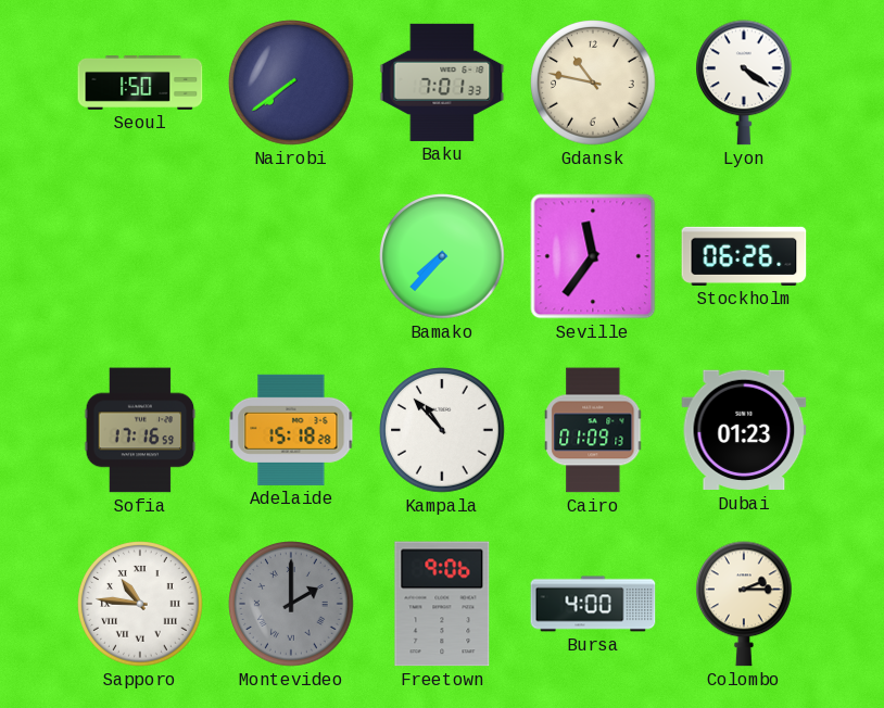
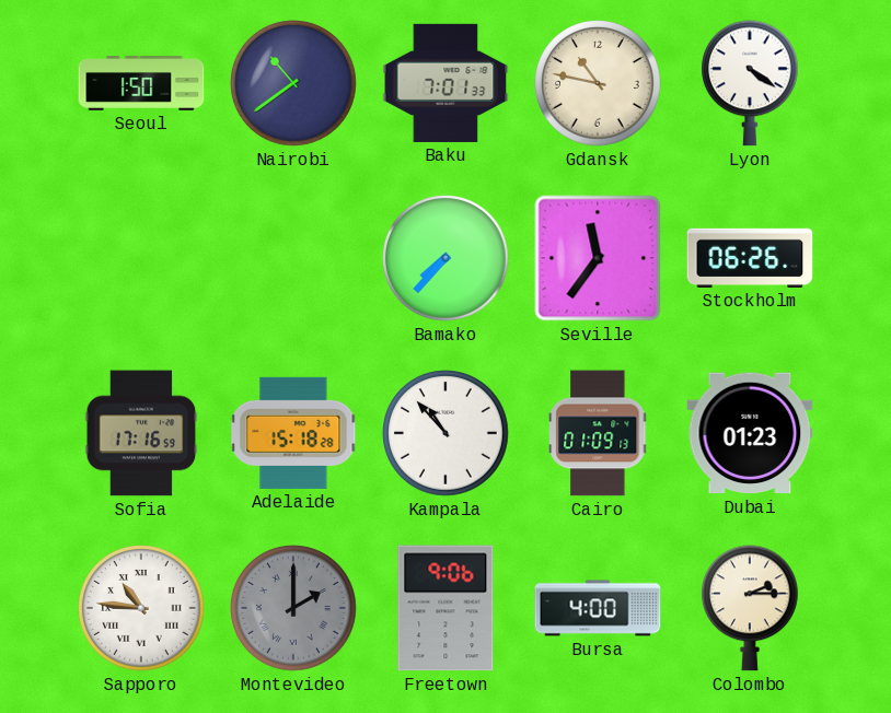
Nairobi: 7:39 -> 10:39
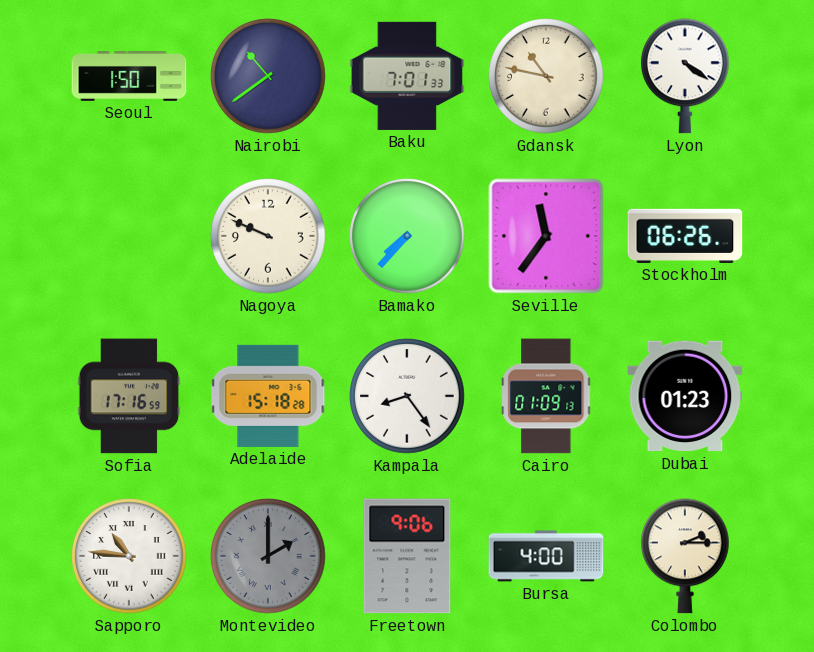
Nagoya: none -> 9:49
Kampala: 10:53 -> 8:24
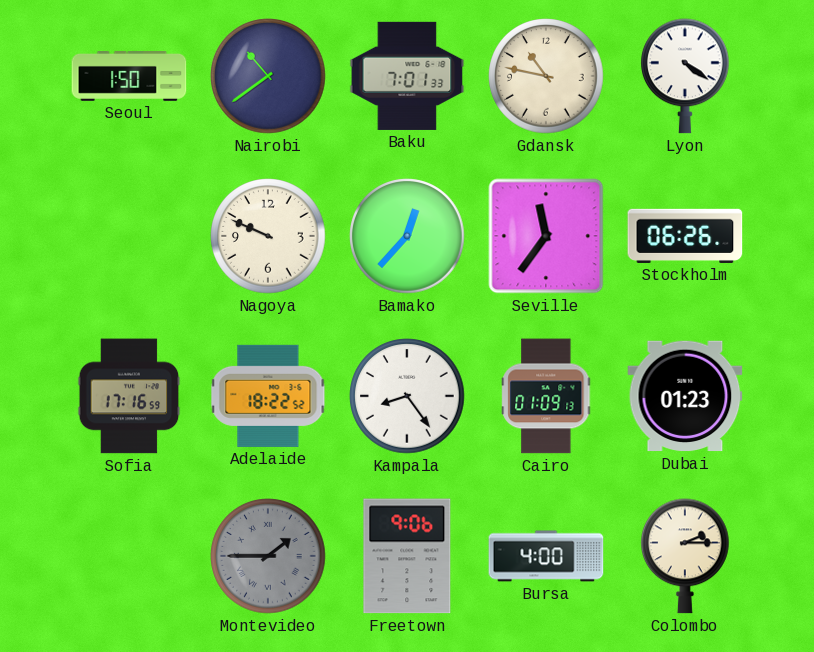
Bamako: 7:37 -> 12:37
Adelaide: 15:18 -> 18:22
Sapporo: 10:46 -> none
Montevideo: 2:00 -> 1:45
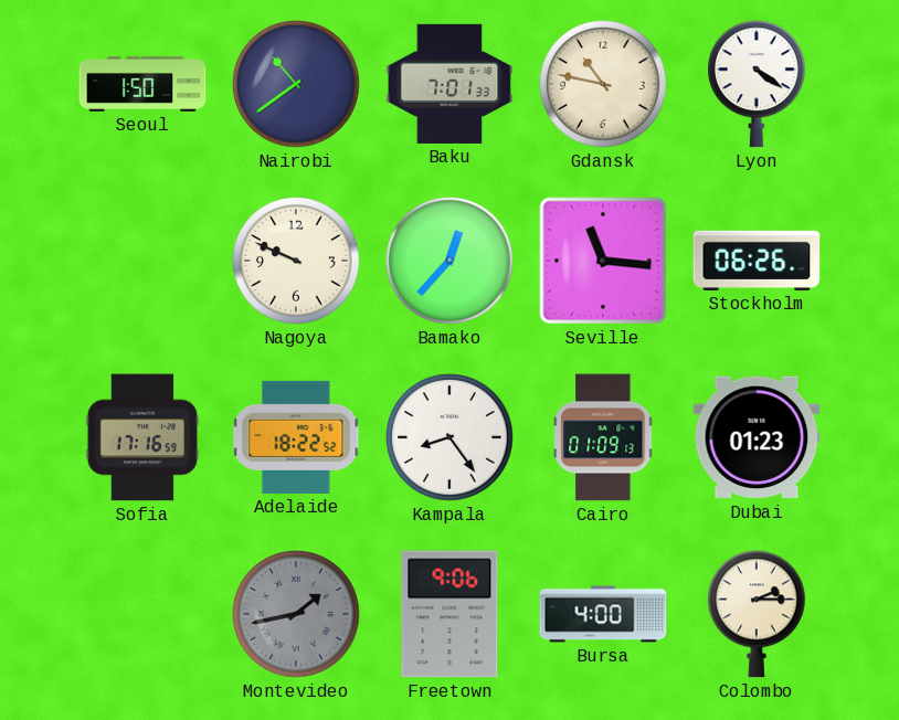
Seville: 11:36 -> 11:16
Montevideo: 1:45 -> 1:43
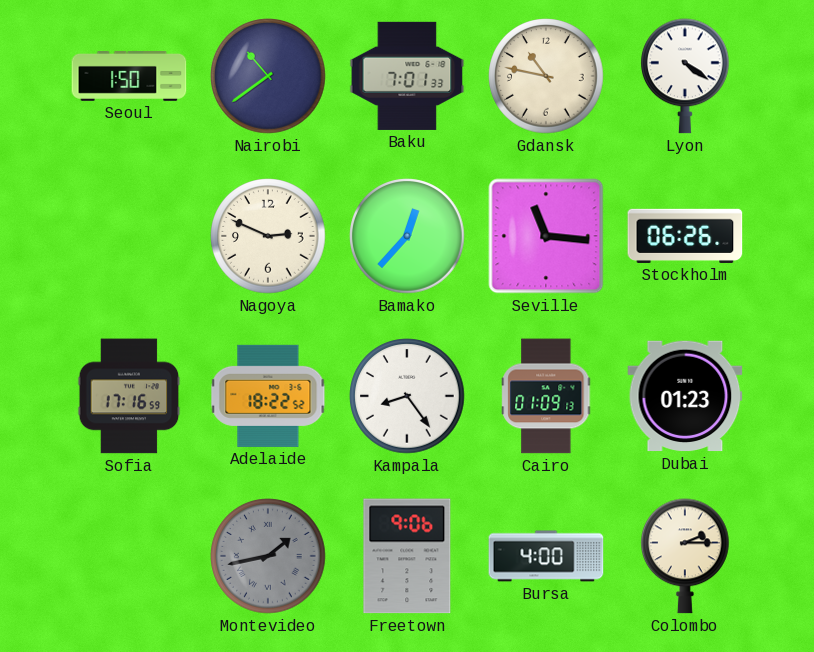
Nagoya: 9:49 -> 2:49
